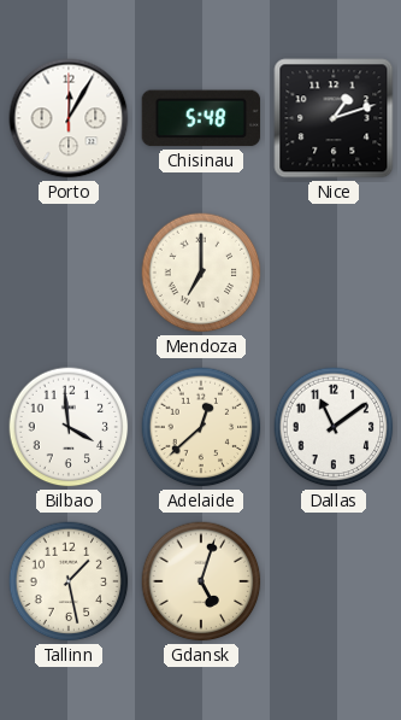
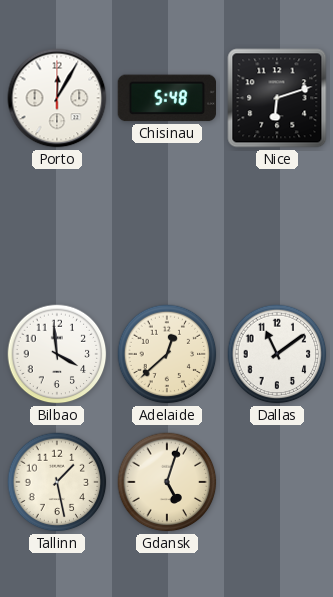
Nice: 1:12 -> 6:12
Mendoza: 7:00 -> none
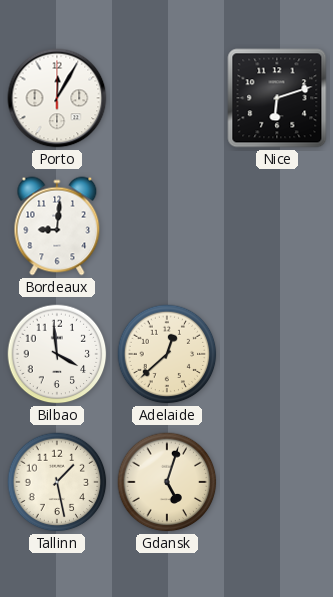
Chisinau: 5:48 -> none
Bordeaux: none -> 9:01
Dallas: 11:09 -> none
